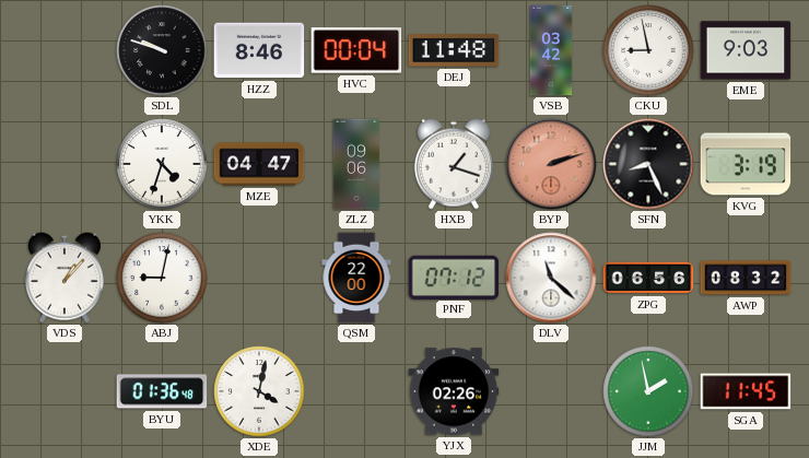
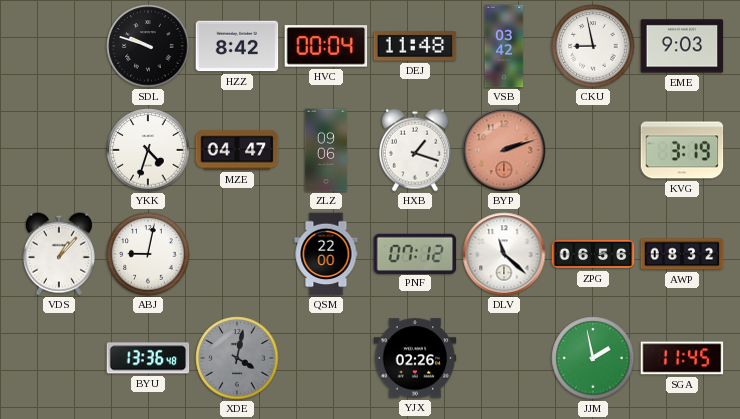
HZZ: 8:46 -> 8:42
SFN: 8:26 -> none
BYU: 01:36 -> 13:36
XDE dial: white -> grey
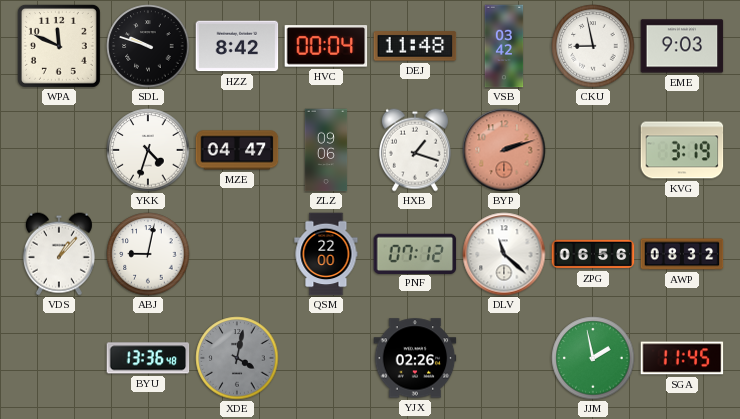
WPA: none -> 11:49
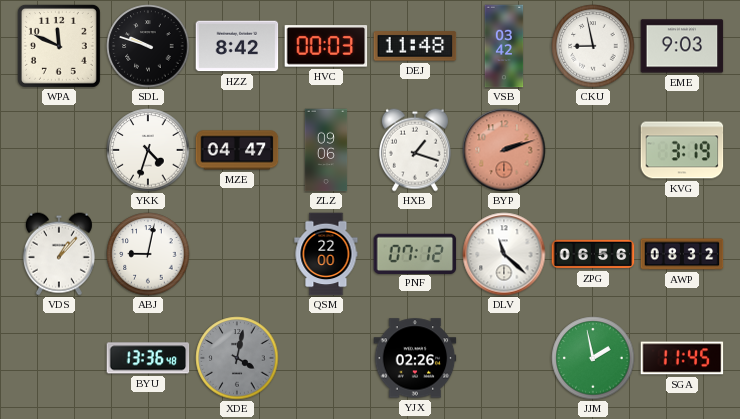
HVC: 00:04 -> 00:03
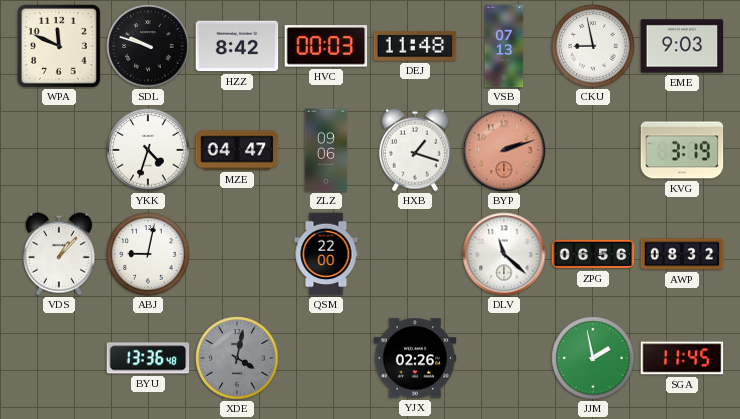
VSB: 03:42 -> 07:13
PNF: 07:12 -> none
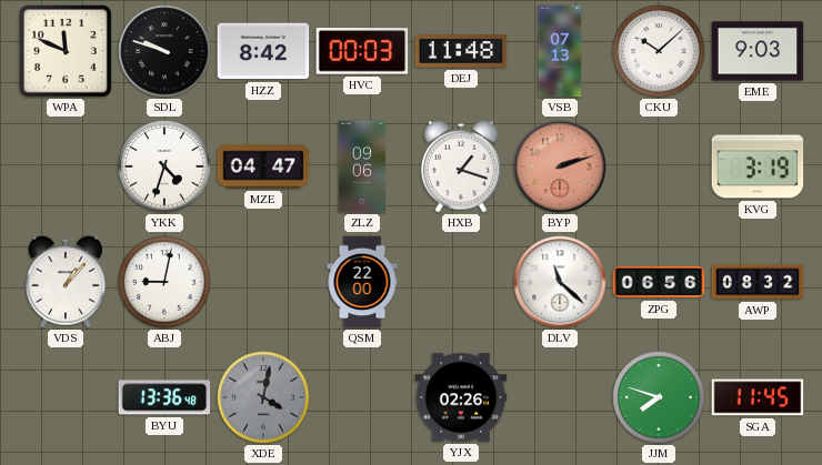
CKU: 8:58 -> 10:08
JJM: 1:58 -> 7:48
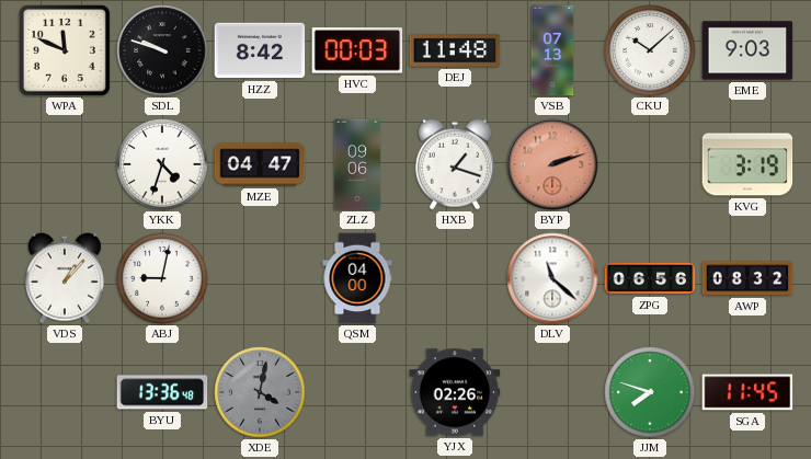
QSM: 22:00 -> 04:00
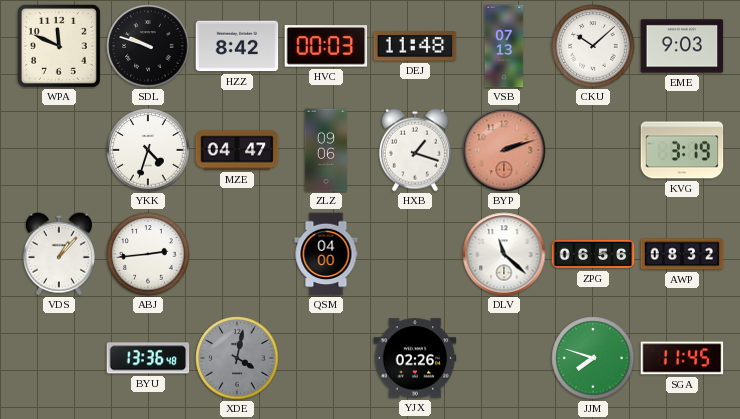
ABJ: 9:02 -> 2:44
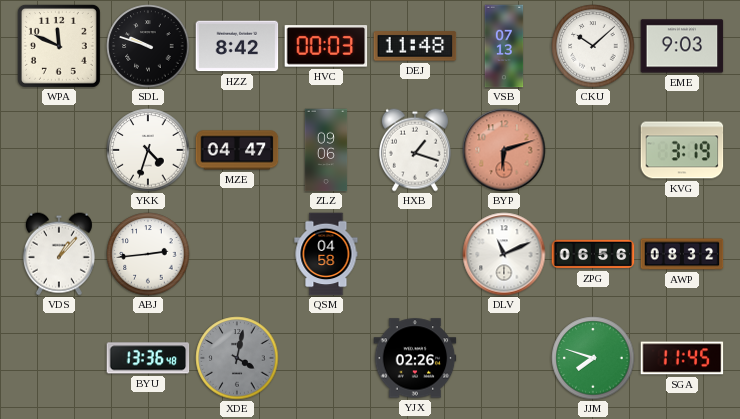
BYP: 2:12 -> 6:12
QSM: 04:00 -> 04:58
DLV: 11:22 -> 11:11
